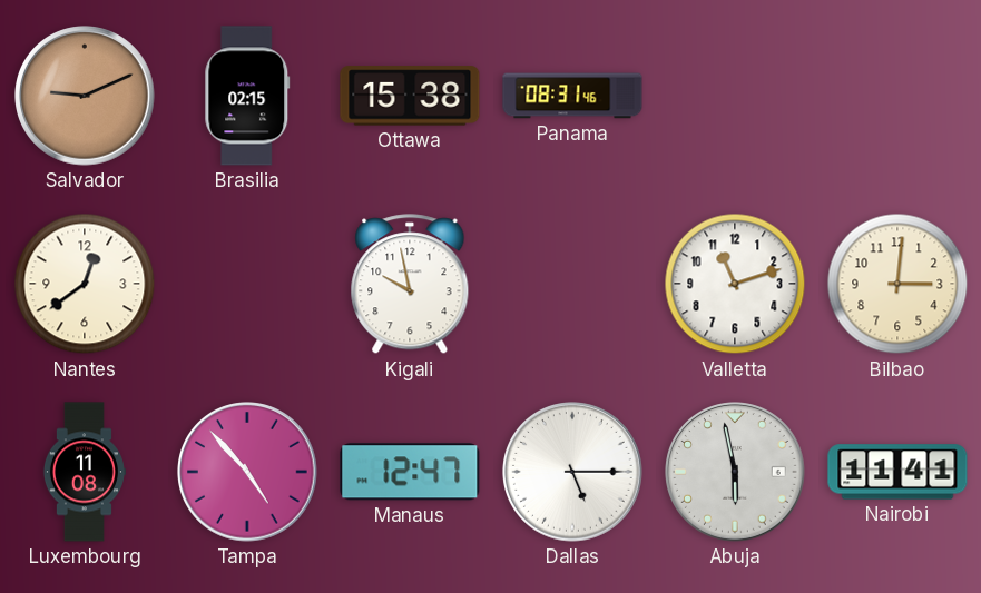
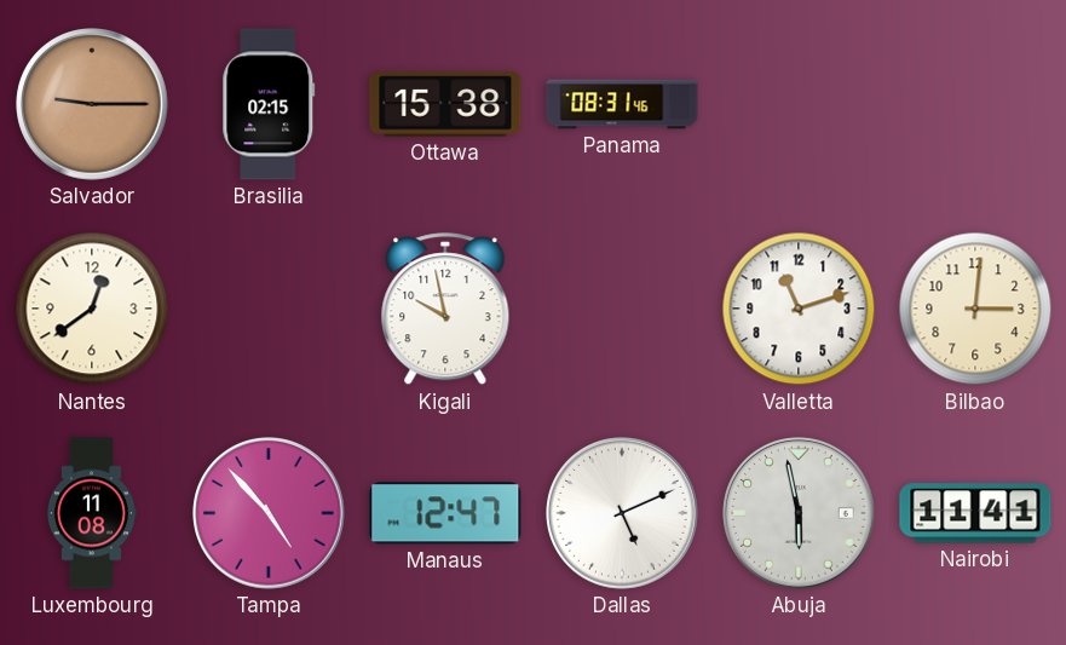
Salvador: 9:11 -> 9:15
Dallas: 5:15 -> 5:11
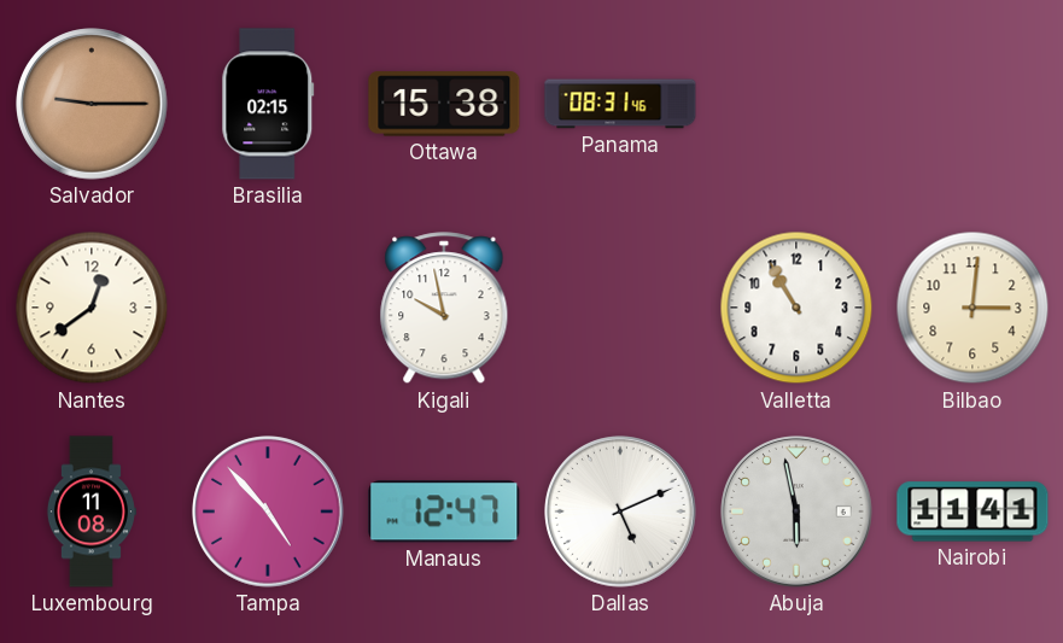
Valletta: 11:12 -> 10:55
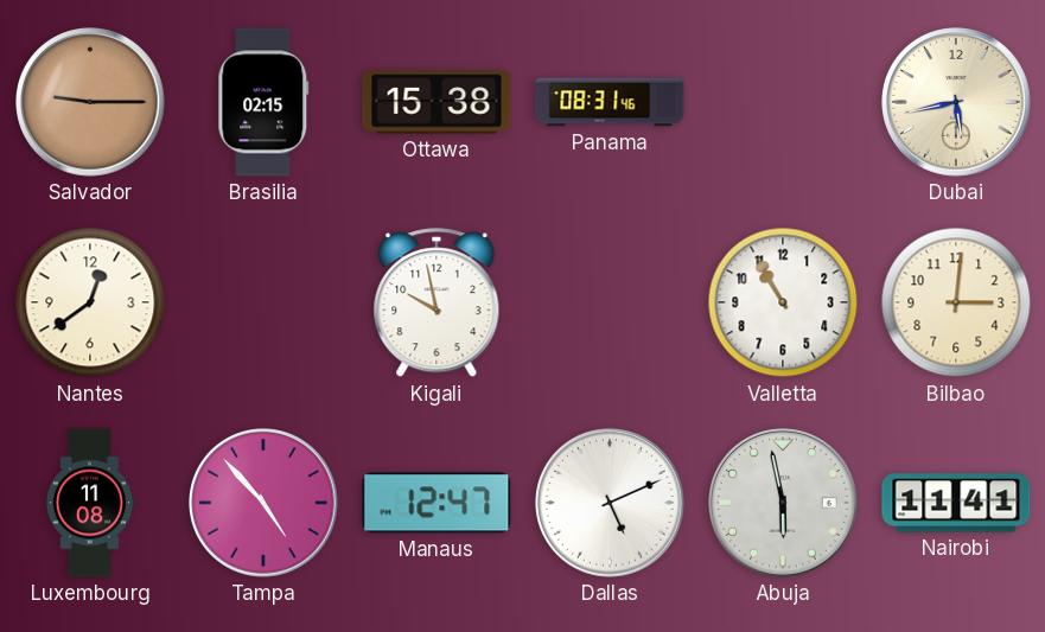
Dubai: none -> 5:43
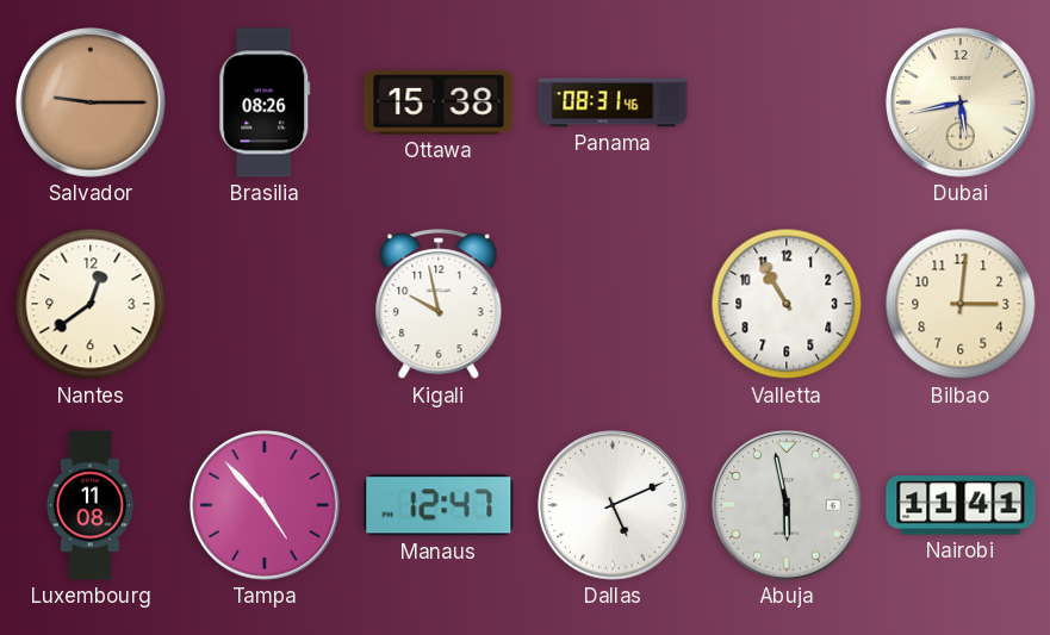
Brasilia: 02:15 -> 08:26
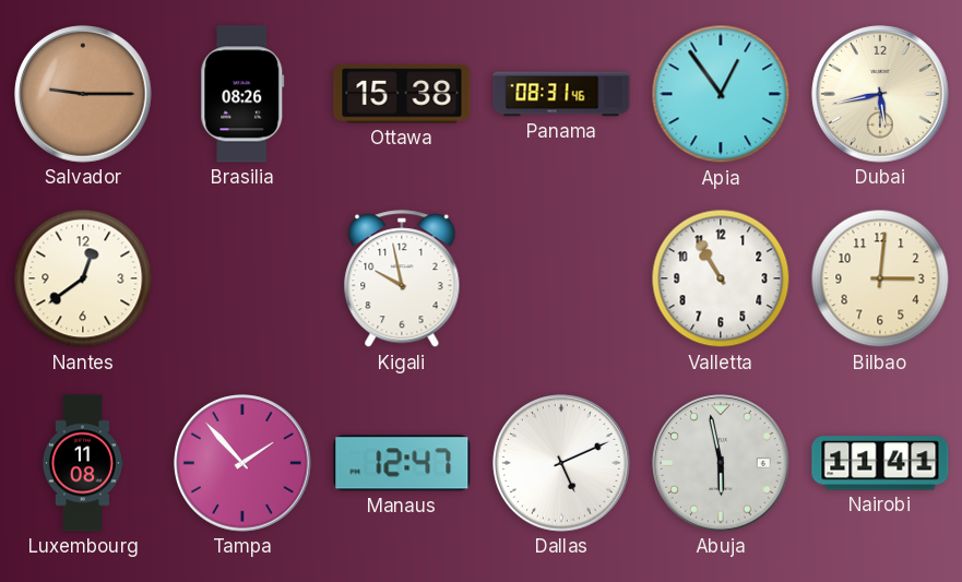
Apia: none -> 12:54
Tampa: 4:53 -> 1:53
